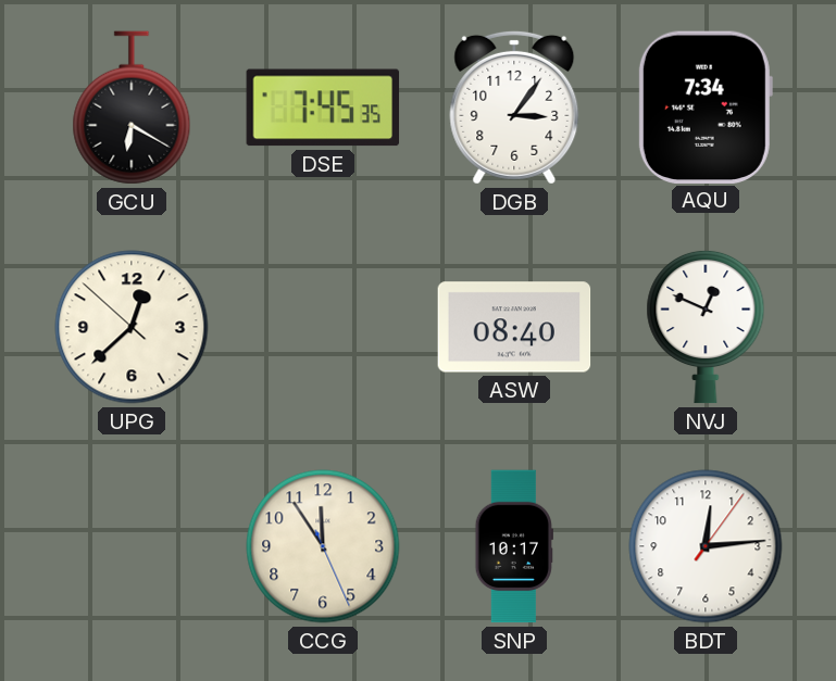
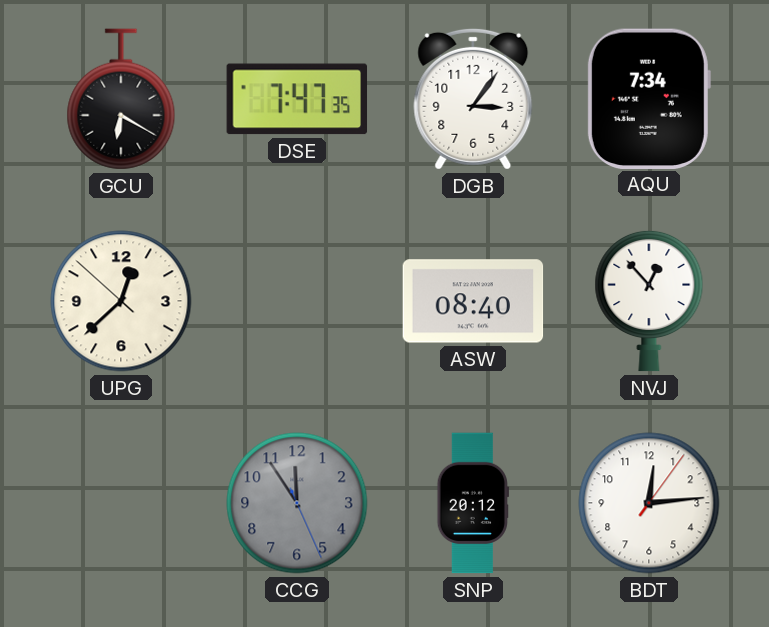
DSE: 7:45 -> 7:47
NVJ: 12:49 -> 12:53
CCG dial: cream -> grey
SNP: 10:17 -> 20:12
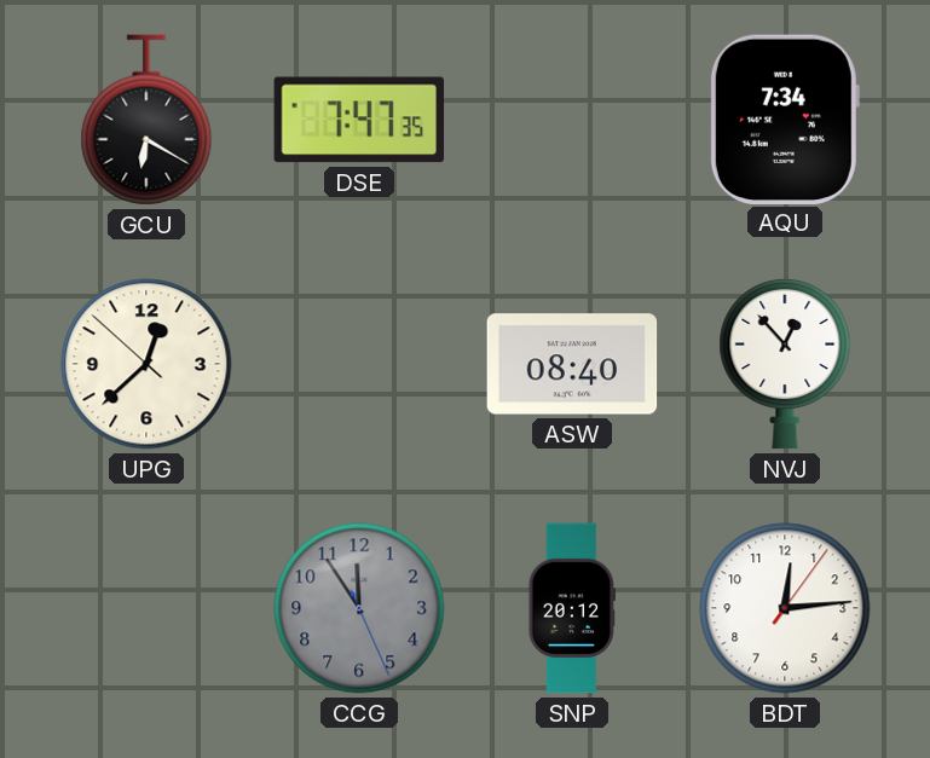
DGB: 3:06 -> none
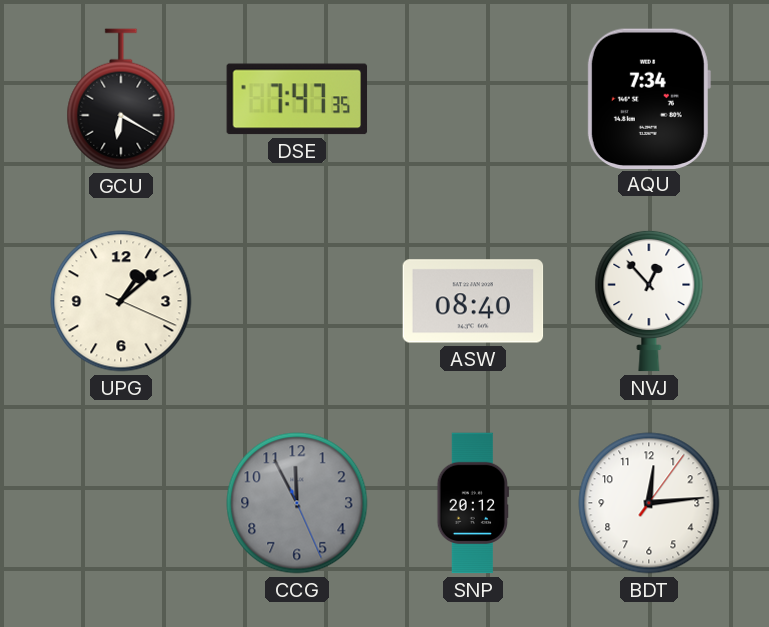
UPG: 12:37 -> 1:08
CCG: 11:54 -> 11:55
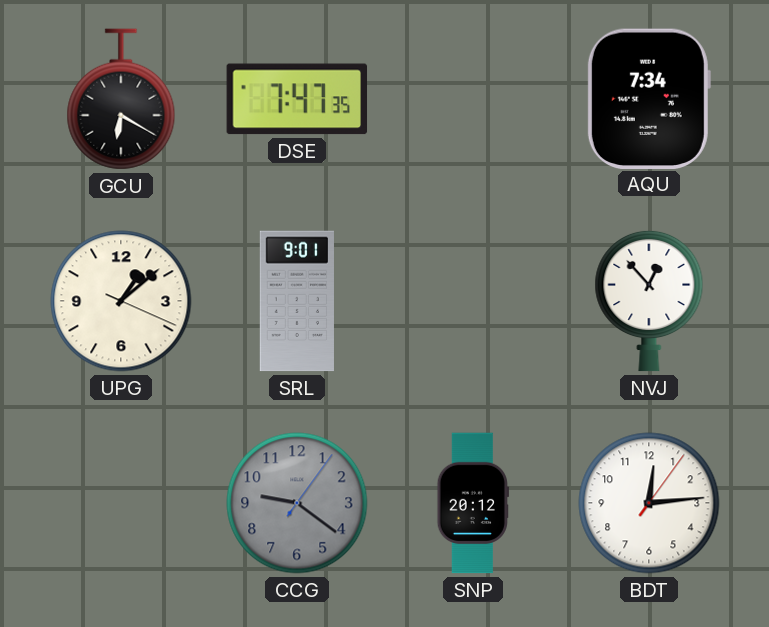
SRL: none -> 9:01
ASW: 08:40 -> none
CCG: 11:55 -> 9:21
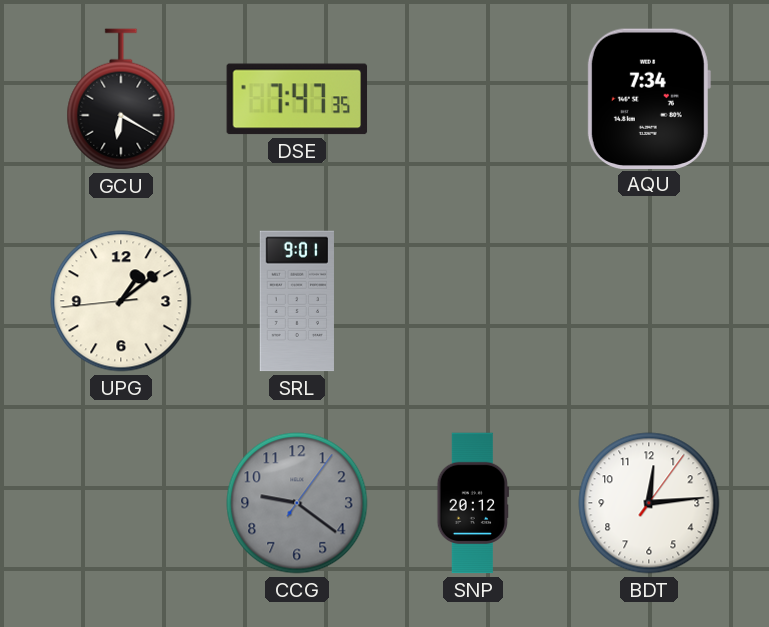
UPG: 1:08:19 -> 1:08:44
NVJ: 12:53 -> none
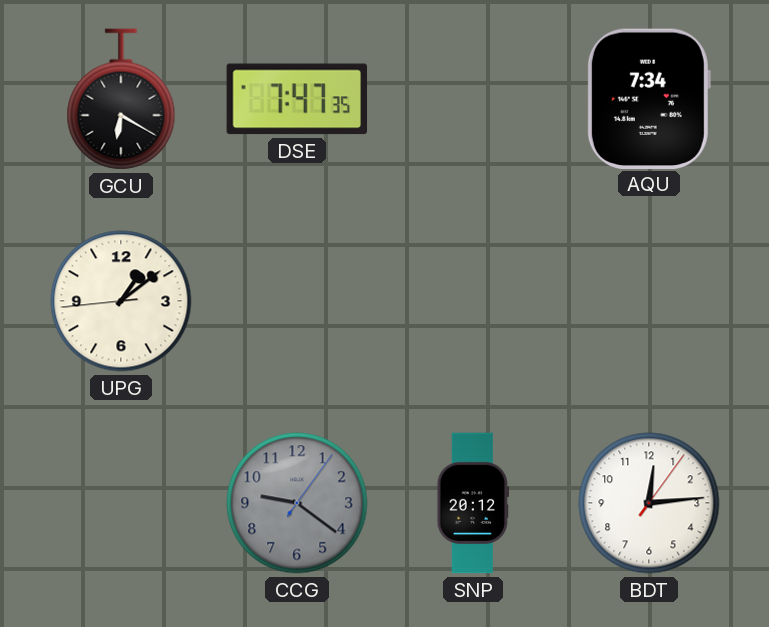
SRL: 9:01 -> none
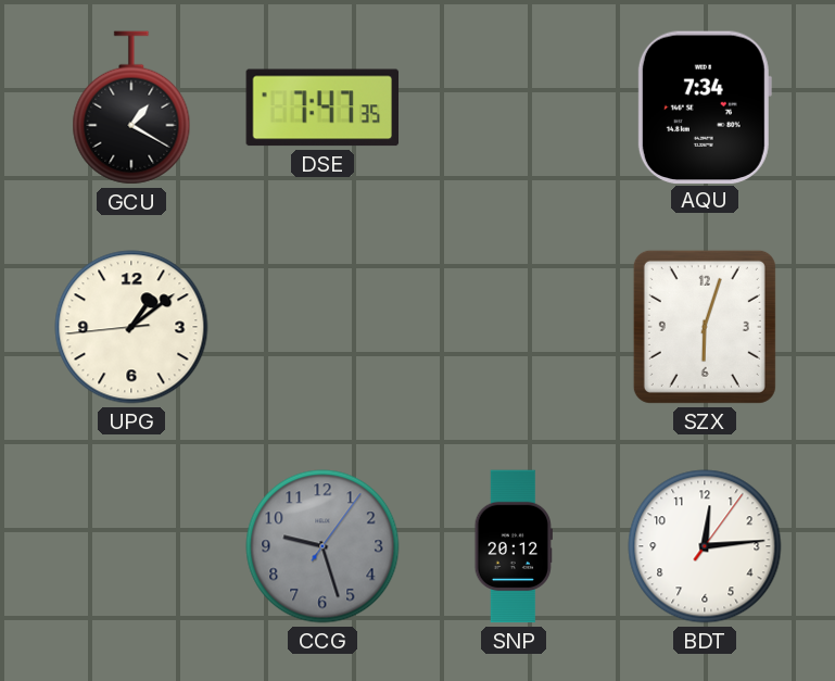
GCU: 6:20 -> 1:20
SZX: none -> 6:03
CCG: 9:21 -> 9:27
